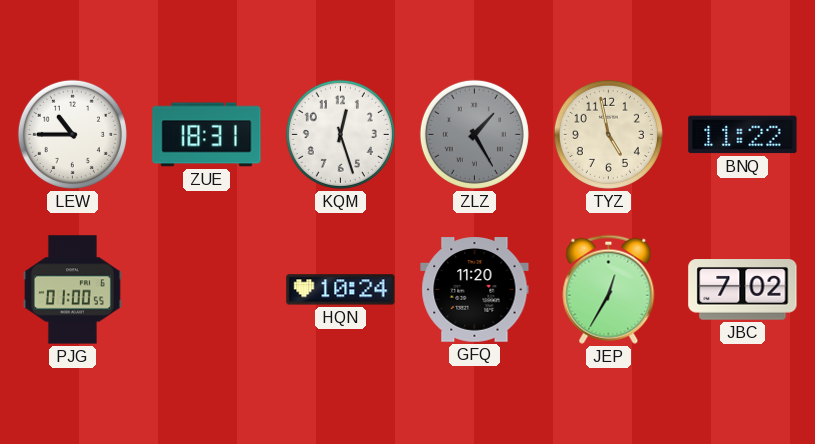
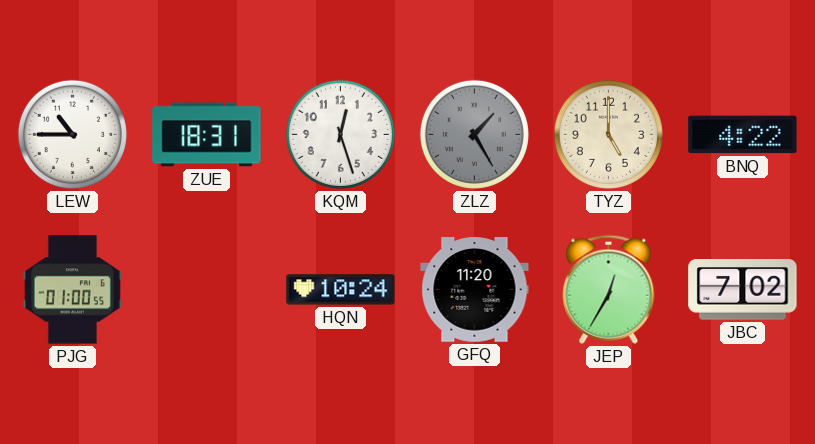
TYZ: 4:58 -> 5:00
BNQ: 11:22 -> 4:22
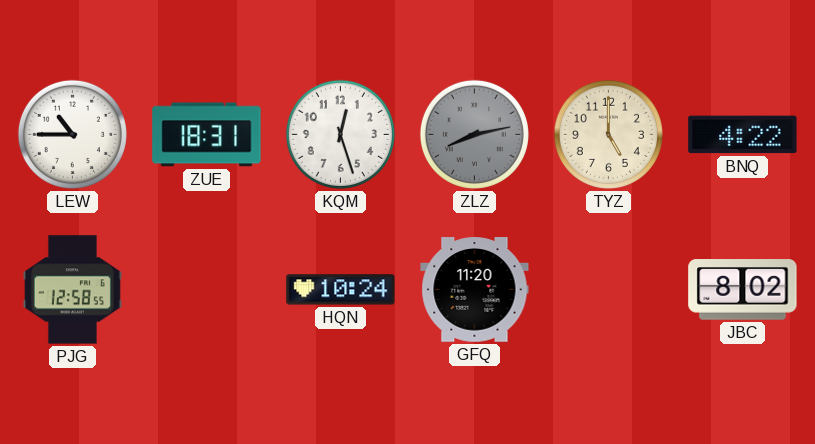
ZLZ: 1:25 -> 8:13
PJG: 01:00 -> 12:58
JEP: 12:35 -> none
JBC: 7:02 -> 8:02
